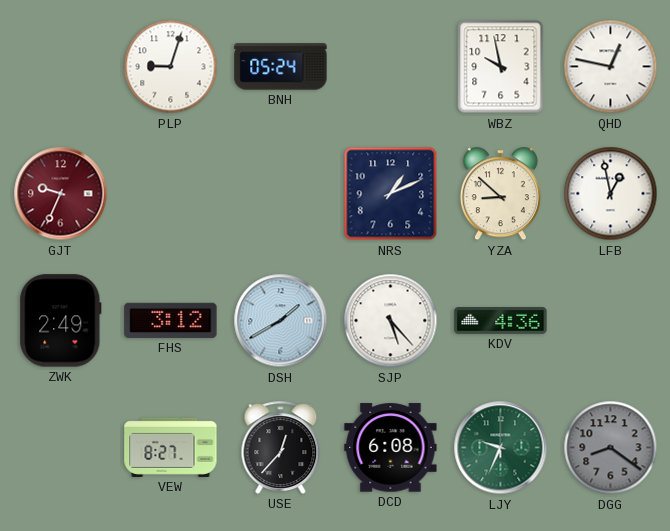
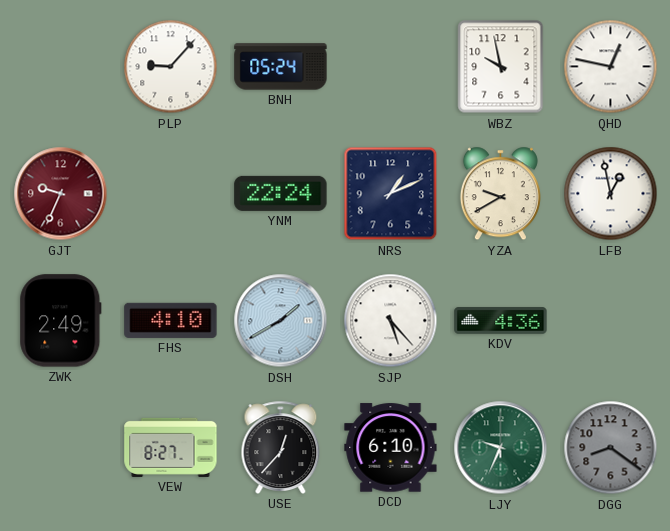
PLP: 9:03 -> 9:07
YNM: none -> 22:24
YZA: 8:52 -> 9:40
FHS: 3:12 -> 4:10
DCD: 6:08 -> 6:10
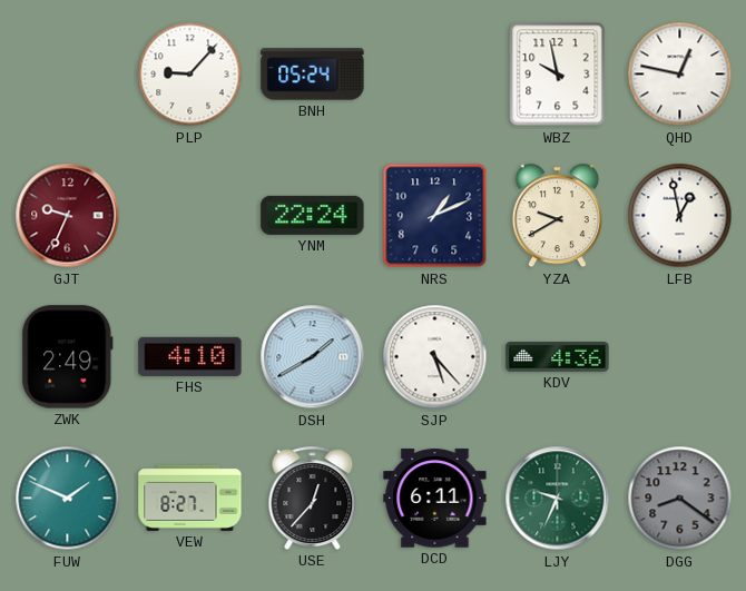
FUW: none -> 1:49
DCD: 6:10 -> 6:11
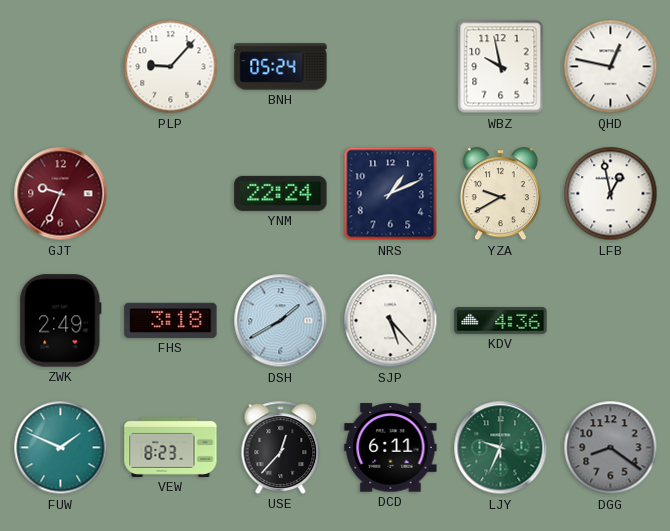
FHS: 4:10 -> 3:18
VEW: 8:27 -> 8:23
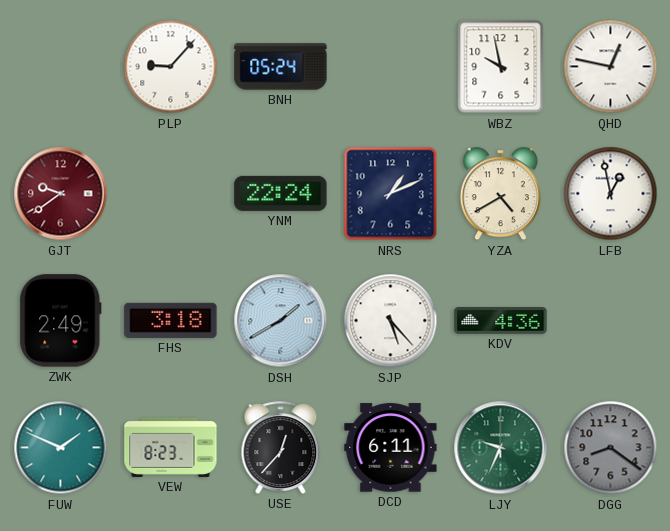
GJT: 9:34 -> 9:39
YZA: 9:40 -> 4:40
